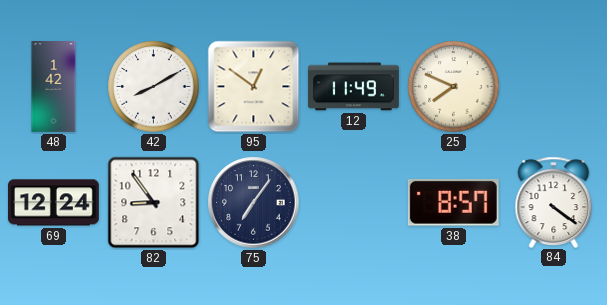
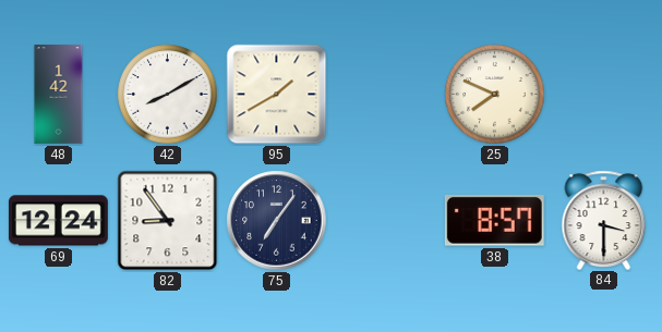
95: 12:51 -> 1:40
12: 11:49 -> none
84: 4:21 -> 3:30
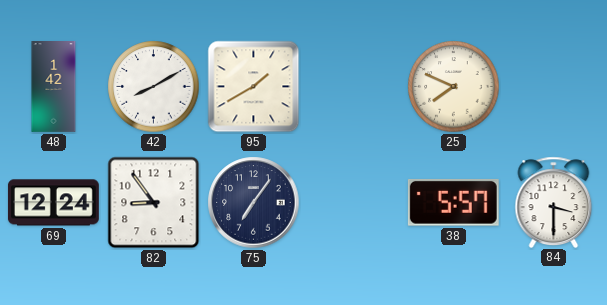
38: 8:57 -> 5:57
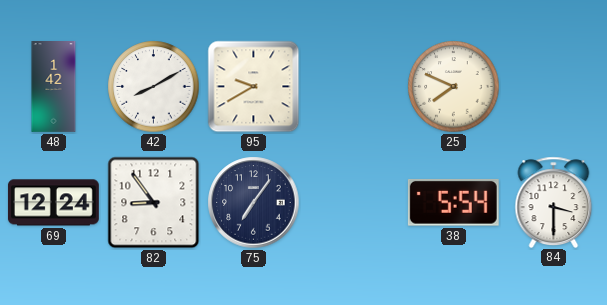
95: 1:40 -> 9:40
38: 5:57 -> 5:54
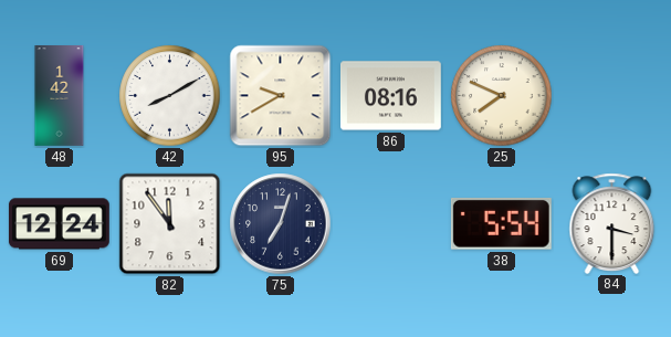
86: none -> 08:16
82: 8:54 -> 11:54
75: 7:06 -> 7:03
